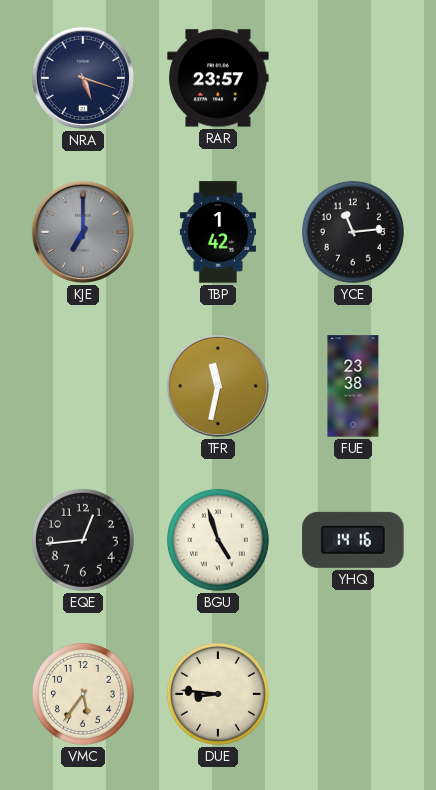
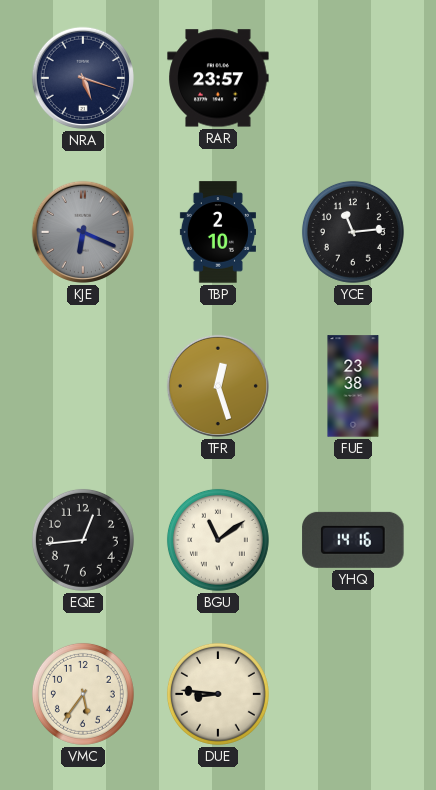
KJE: 7:00 -> 6:19
TBP: 1:42 -> 2:10
TFR: 11:32 -> 12:27
BGU: 4:57 -> 11:09
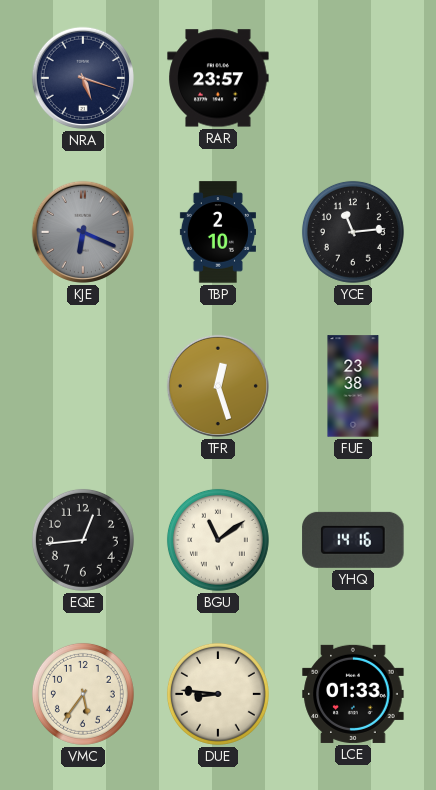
LCE: none -> 01:33
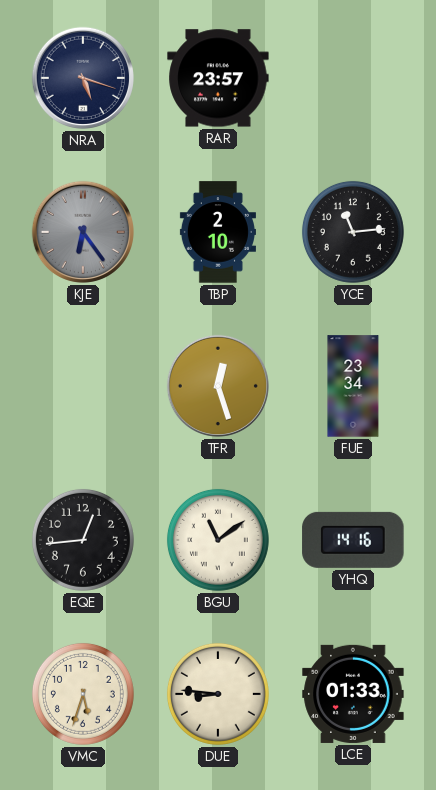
KJE: 6:19 -> 6:24
FUE: 23:38 -> 23:34
VMC: 5:36 -> 5:33
